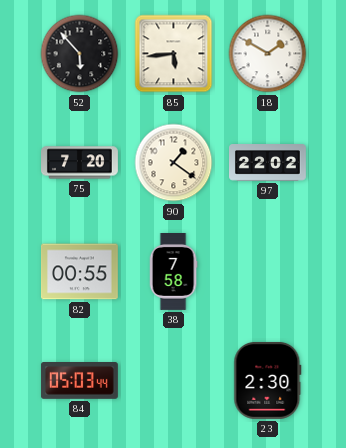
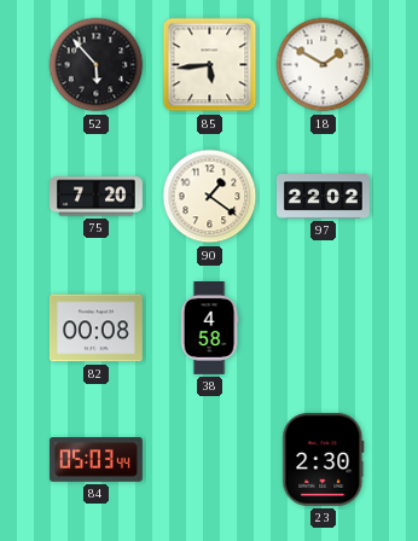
82: 00:55 -> 00:08
38: 7:58 -> 4:58
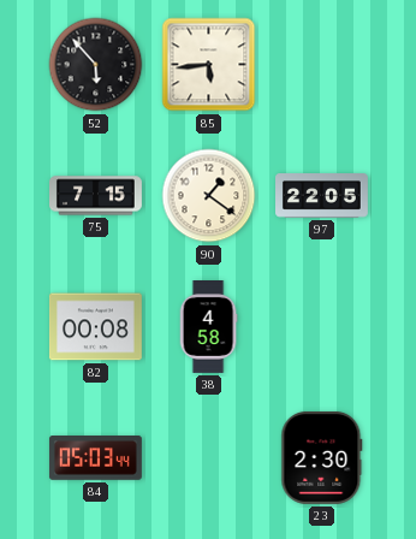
18: 1:50 -> none
75: 7:20 -> 7:15
97: 22:02 -> 22:05
